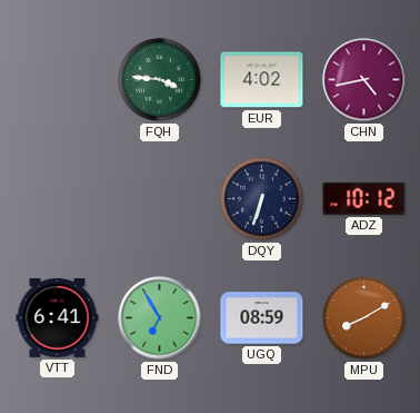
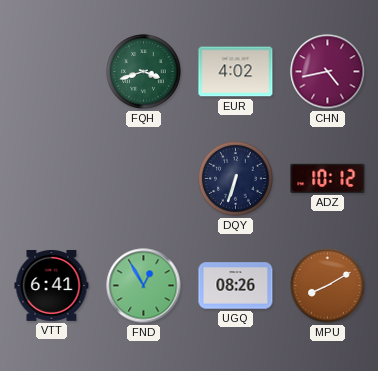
FQH: 3:46 -> 3:42
FND: 6:55 -> 12:55
UGQ: 08:59 -> 08:26
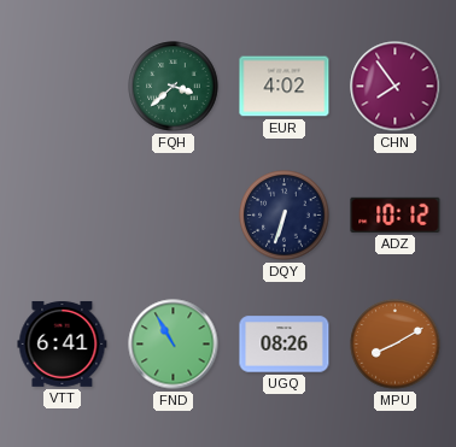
FQH: 3:42 -> 3:38
CHN: 4:43 -> 7:54
FND: 12:55 -> 10:55
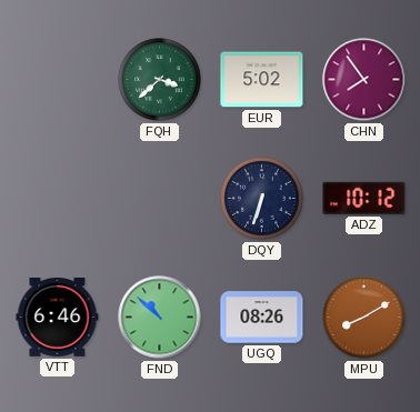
EUR: 4:02 -> 5:02
VTT: 6:41 -> 6:46
FND: 10:55 -> 10:52
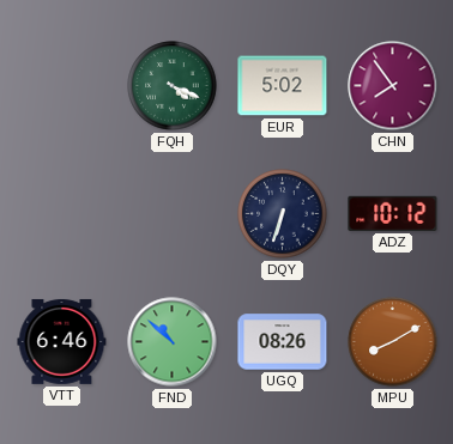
FQH: 3:38 -> 4:19
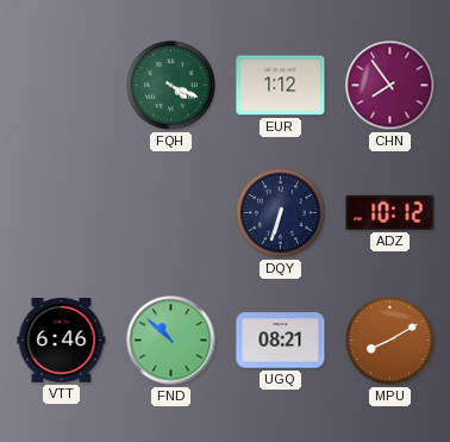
EUR: 5:02 -> 1:12
UGQ: 08:26 -> 08:21
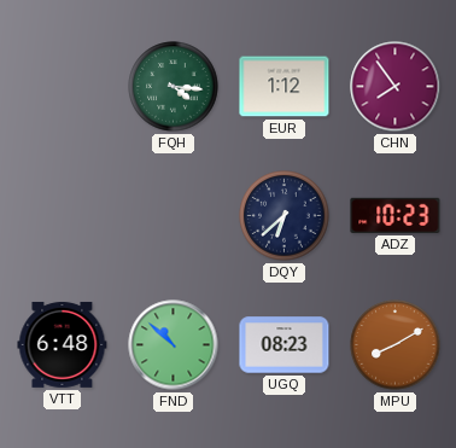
FQH: 4:19 -> 4:16
DQY: 6:33 -> 6:38
ADZ: 10:12 -> 10:23
VTT: 6:46 -> 6:48
UGQ: 08:21 -> 08:23
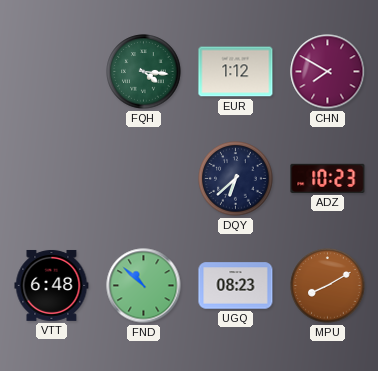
CHN: 7:54 -> 7:50
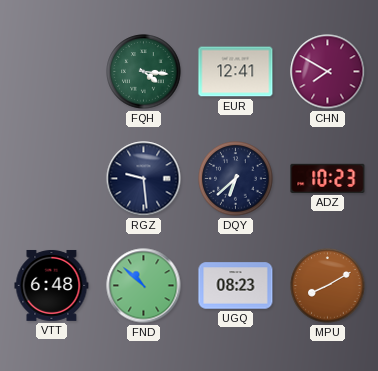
EUR: 1:12 -> 12:41
RGZ: none -> 9:29
